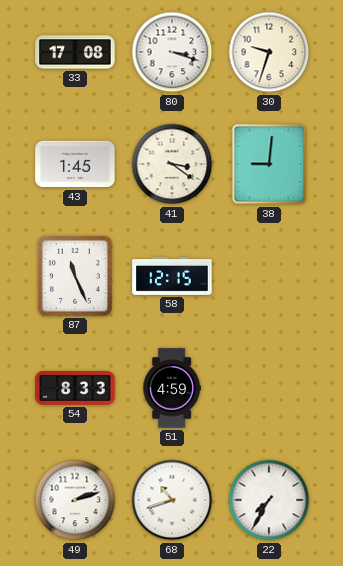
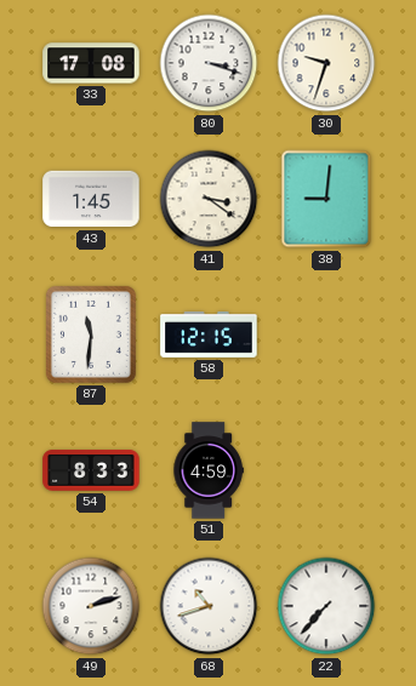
87: 11:26 -> 11:31
22: 7:35 -> 7:37
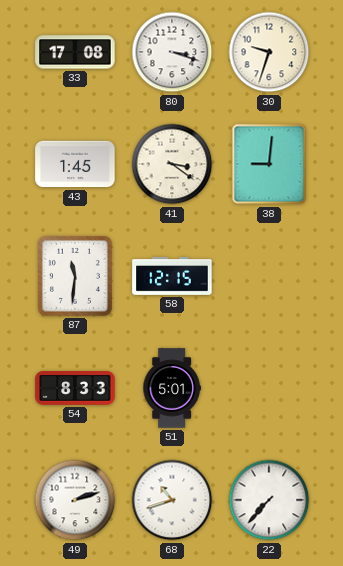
51: 4:59 -> 5:01
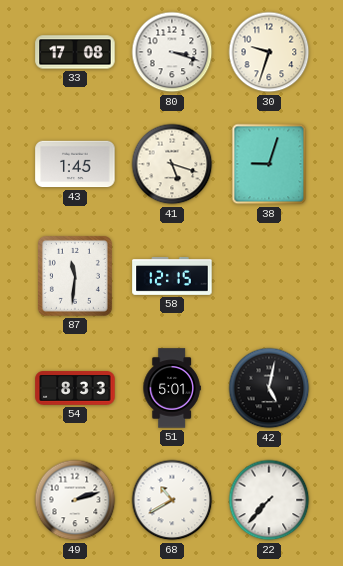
41: 3:21 -> 5:18
38: 9:01 -> 9:03
42: none -> 5:02
68: 10:42 -> 10:40
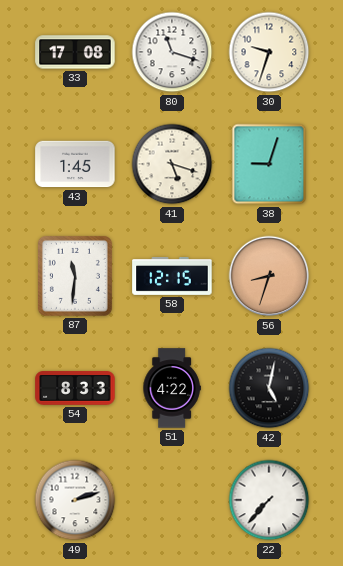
80: 3:18 -> 11:18
56: none -> 8:33
51: 5:01 -> 4:22
68: 10:40 -> none
